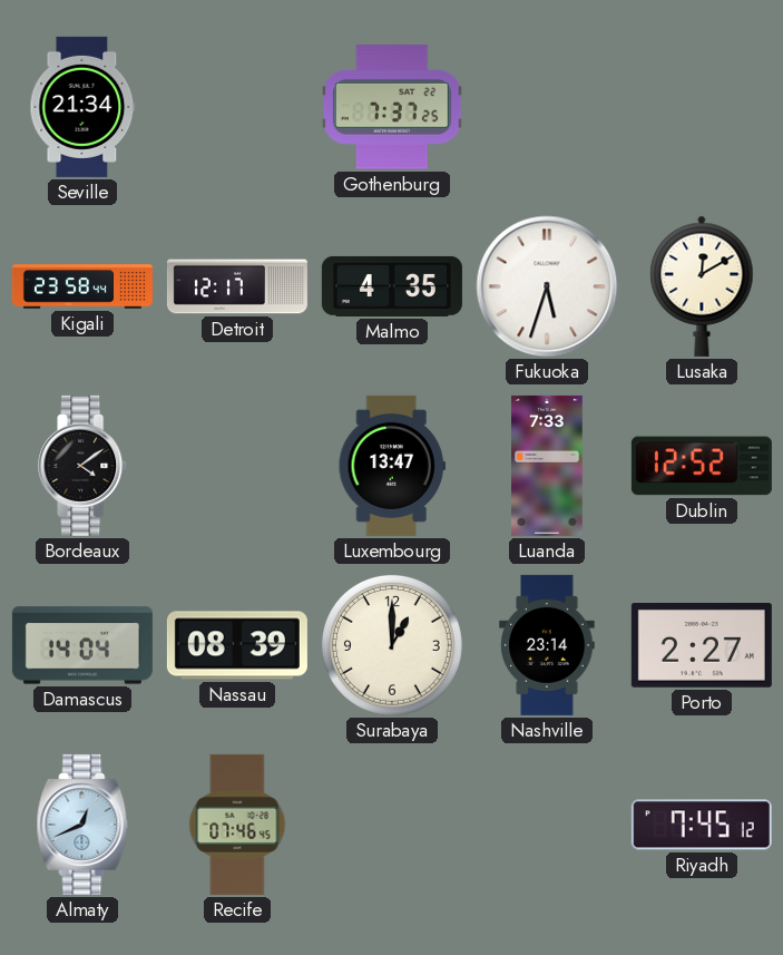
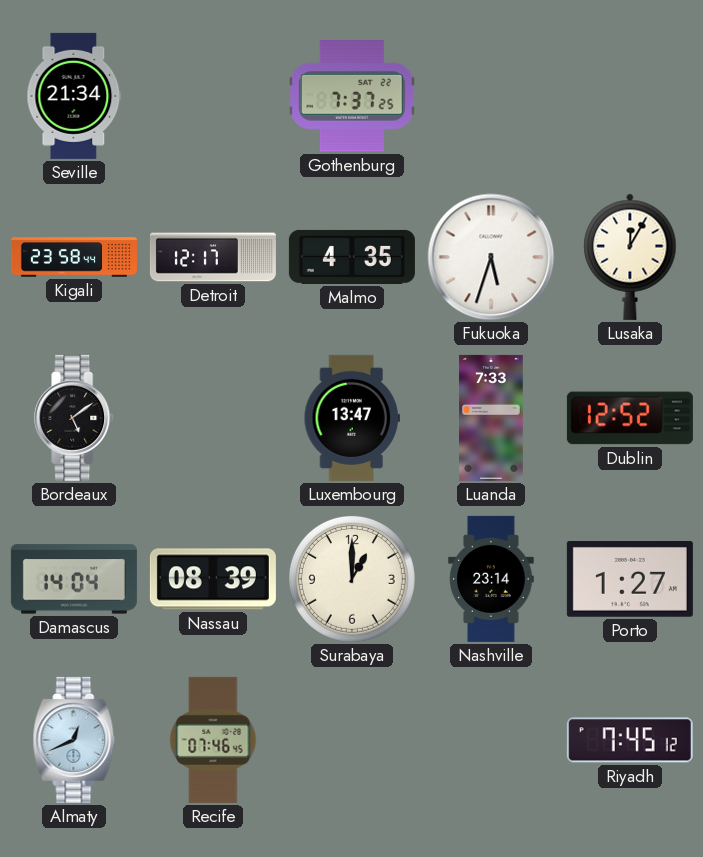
Lusaka: 12:10 -> 12:05
Bordeaux: 4:09 -> 5:09
Porto: 2:27 -> 1:27
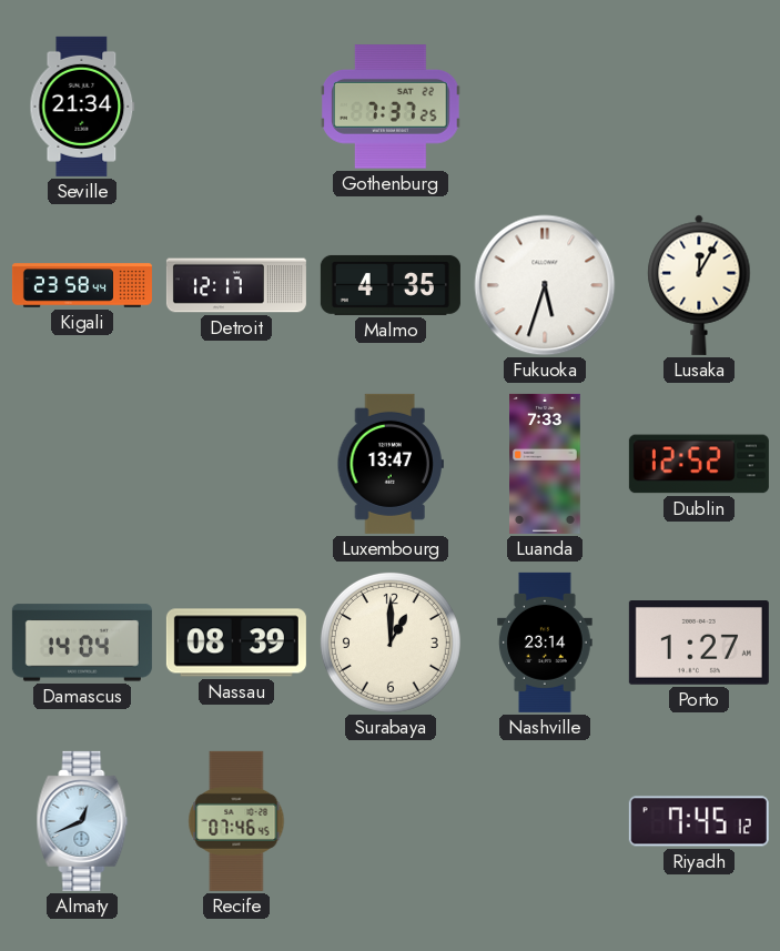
Bordeaux: 5:09 -> none
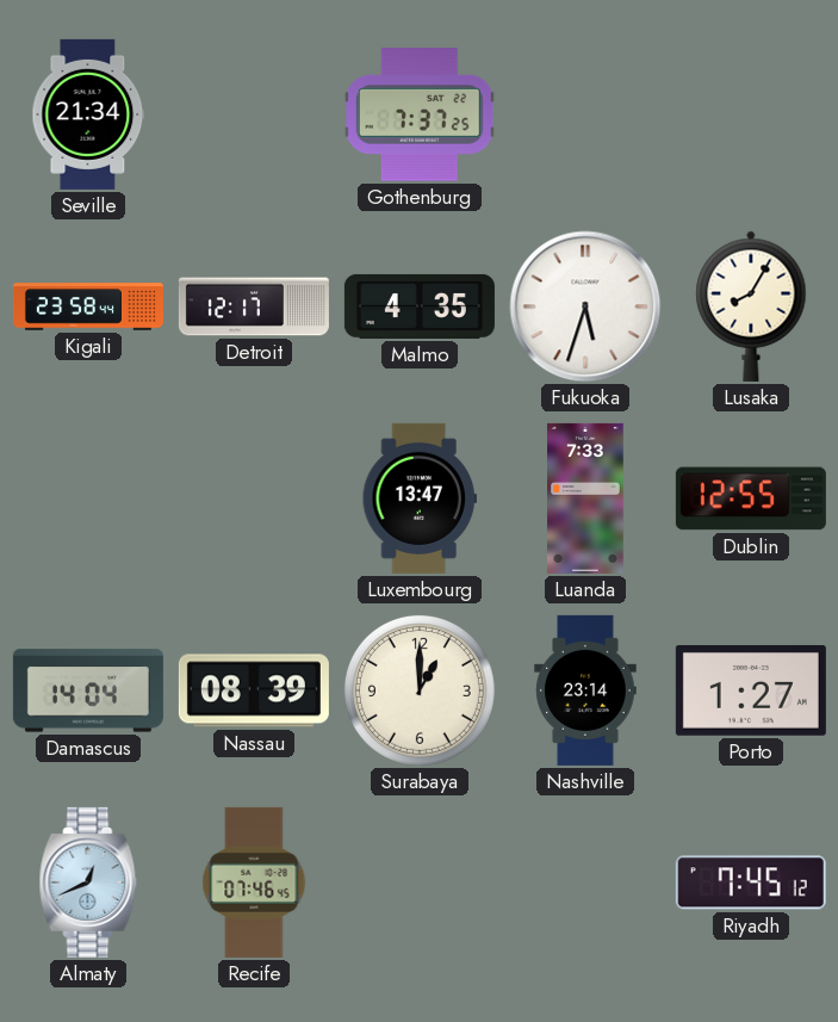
Lusaka: 12:05 -> 8:05
Dublin: 12:52 -> 12:55
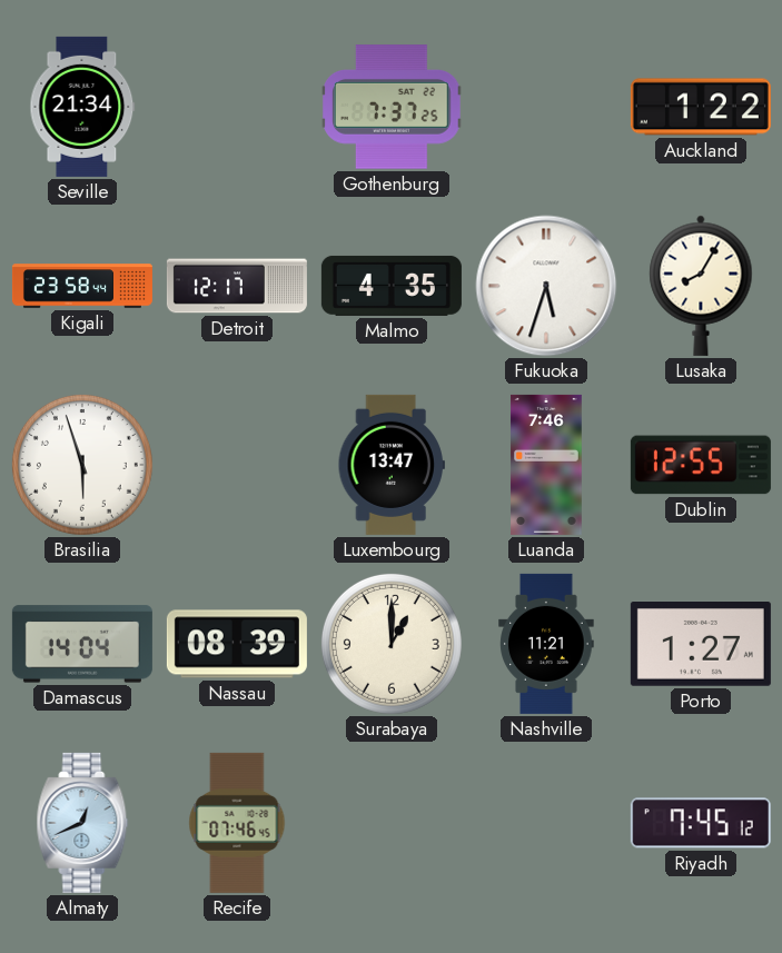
Auckland: none -> 1:22
Brasilia: none -> 5:57
Luanda: 7:33 -> 7:46
Nashville: 23:14 -> 11:21
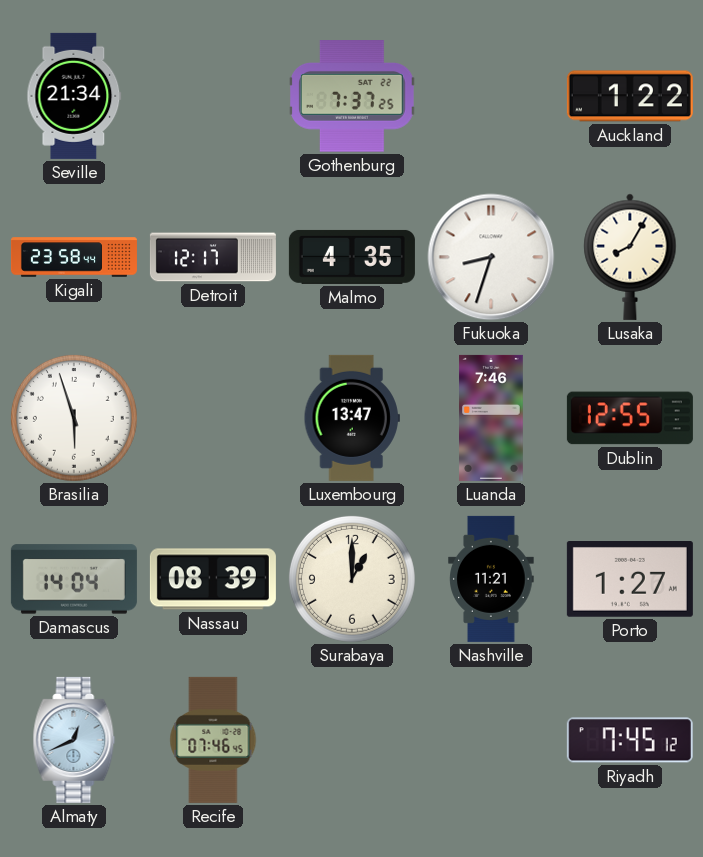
Fukuoka: 5:33 -> 8:33
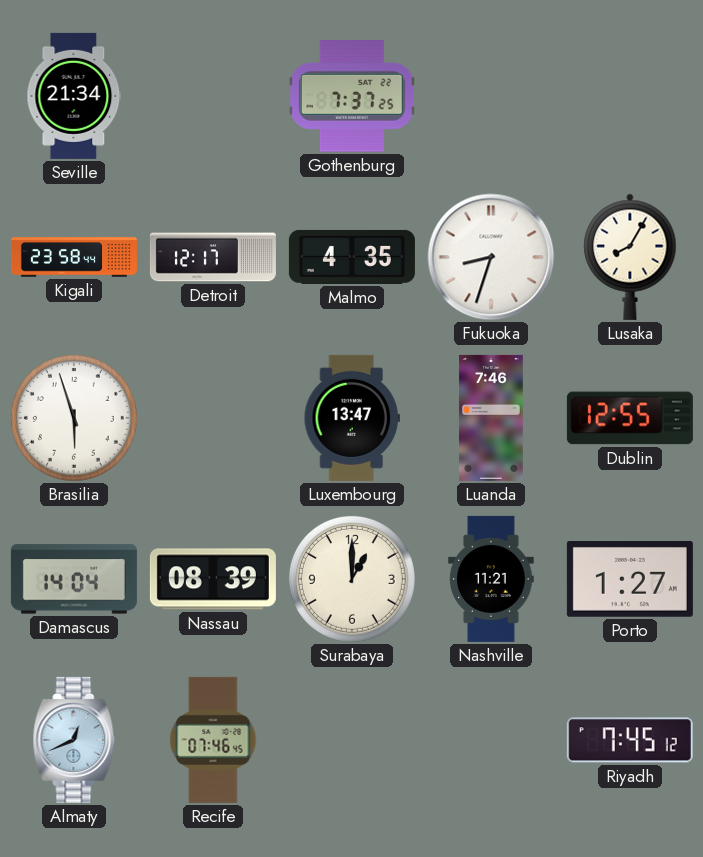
Auckland: 1:22 -> none
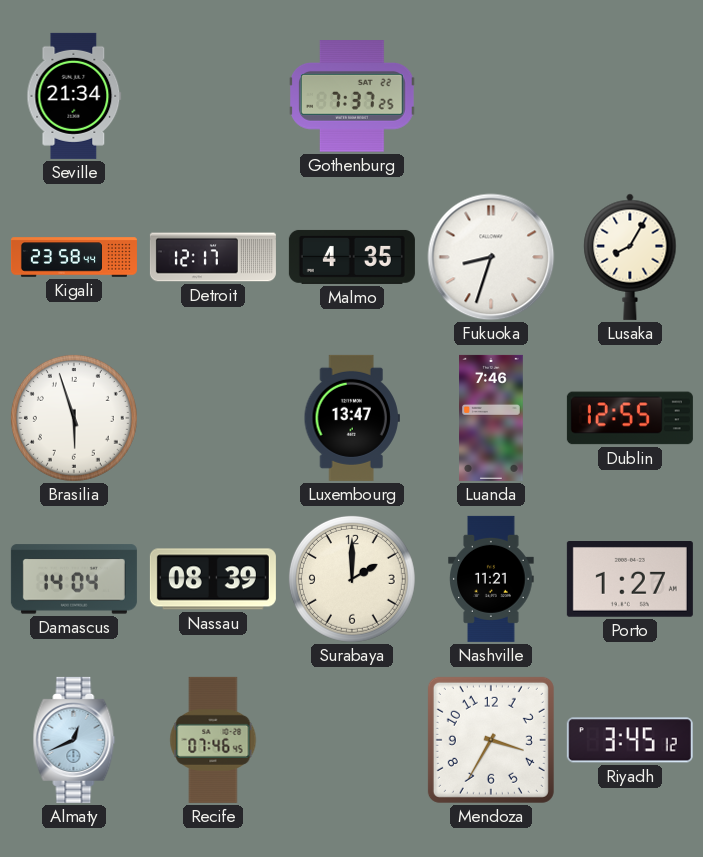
Surabaya: 1:00 -> 2:00
Mendoza: none -> 3:35
Riyadh: 7:45 -> 3:45
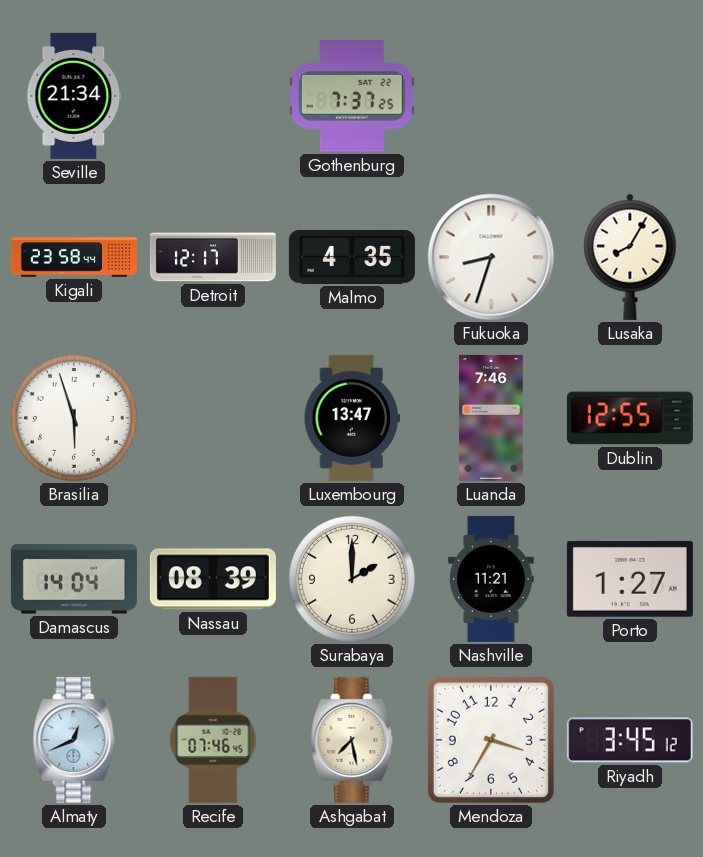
Ashgabat: none -> 7:28
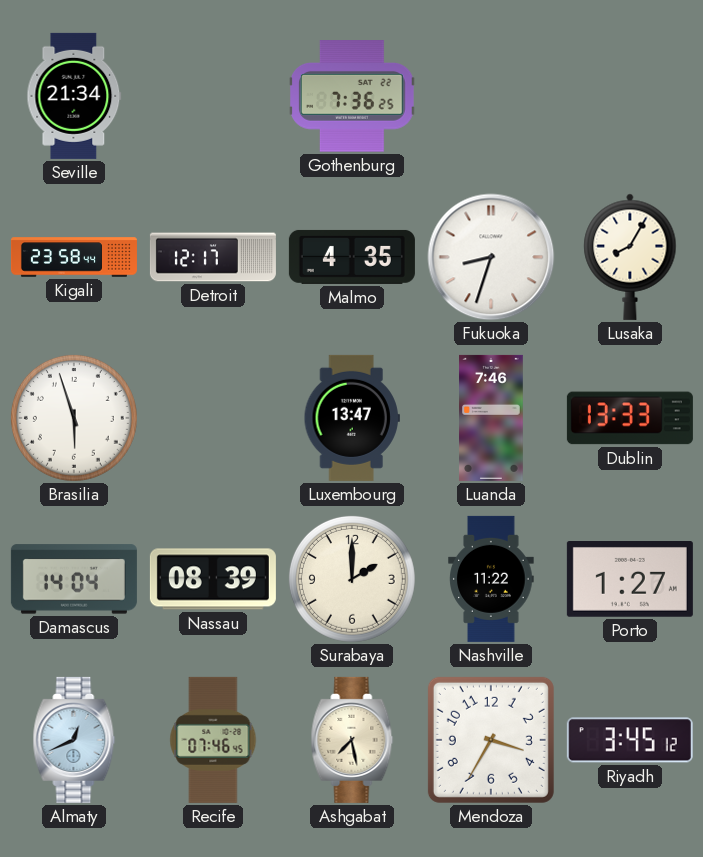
Gothenburg: 7:37 -> 7:36
Dublin: 12:55 -> 13:33
Nashville: 11:21 -> 11:22
